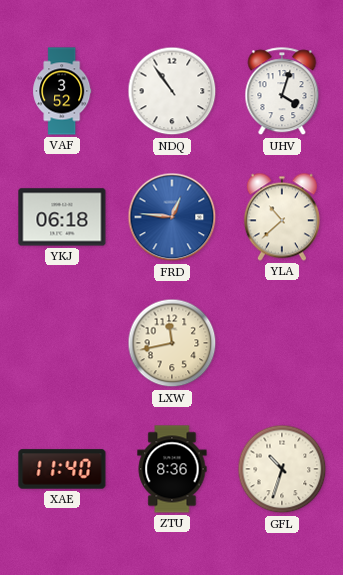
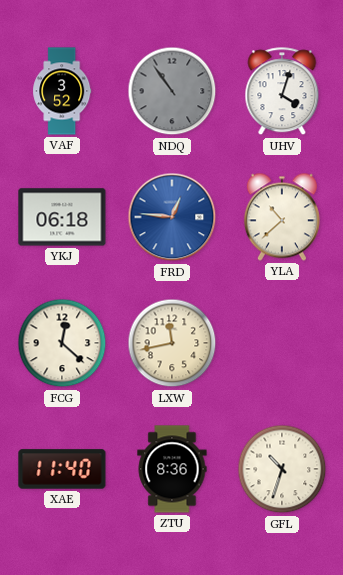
NDQ dial: white -> grey
FCG: none -> 12:22
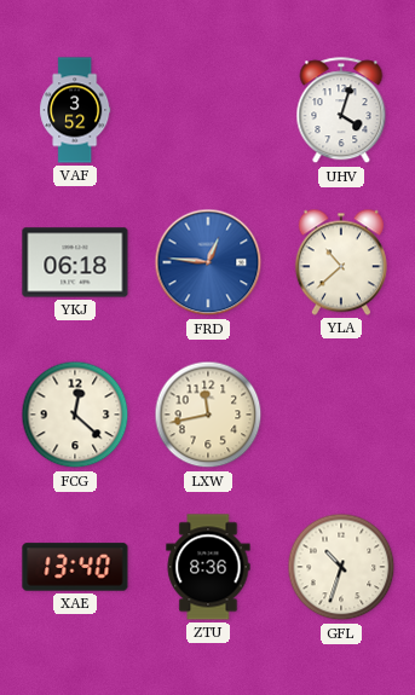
NDQ: 10:54 -> none
XAE: 11:40 -> 13:40
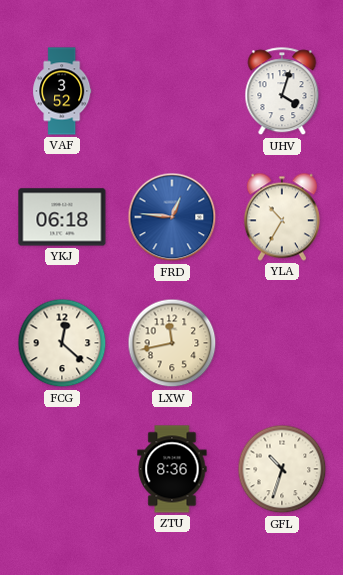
YLA: 10:38 -> 10:35
XAE: 13:40 -> none
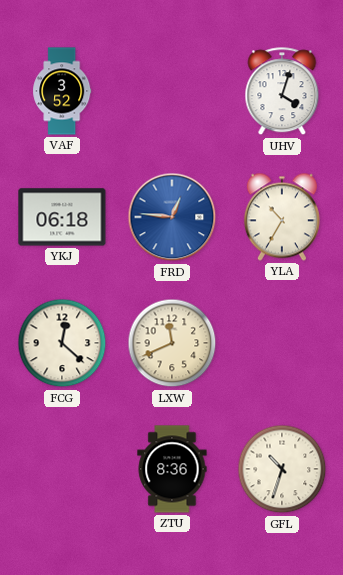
LXW: 11:43 -> 11:41
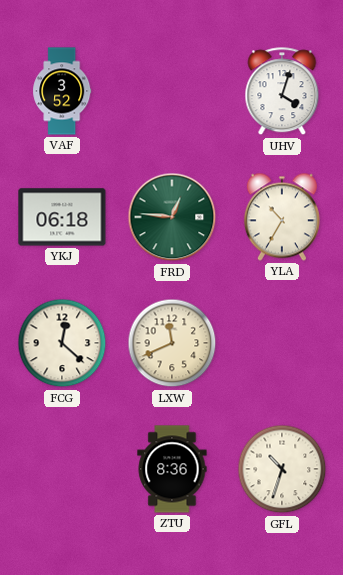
FRD dial: blue -> green
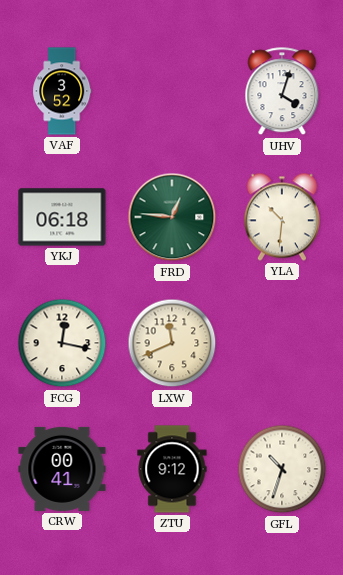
YLA: 10:35 -> 10:31
FCG: 12:22 -> 12:17
CRW: none -> 00:41
ZTU: 8:36 -> 9:12
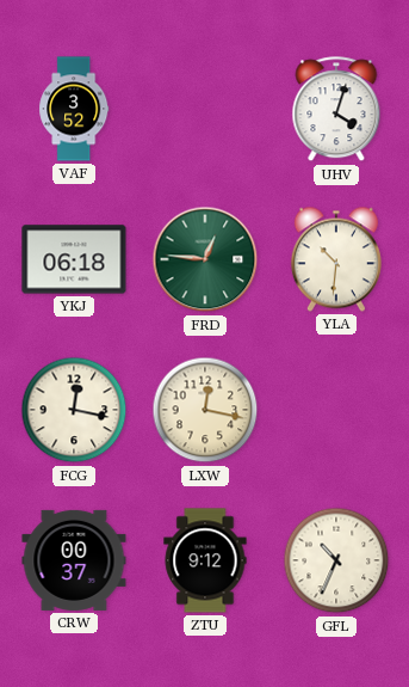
LXW: 11:41 -> 12:17
CRW: 00:41 -> 00:37
GFL: 10:33 -> 10:34
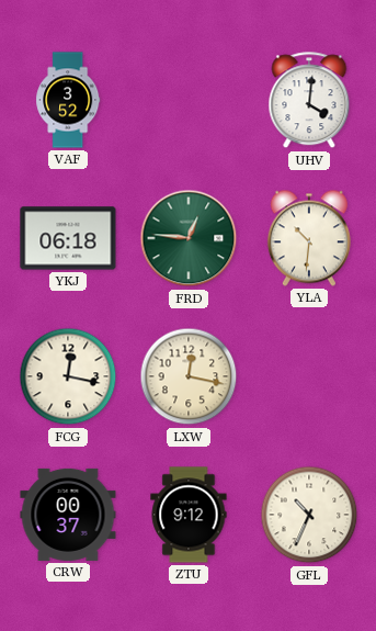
UHV: 4:03 -> 4:01
